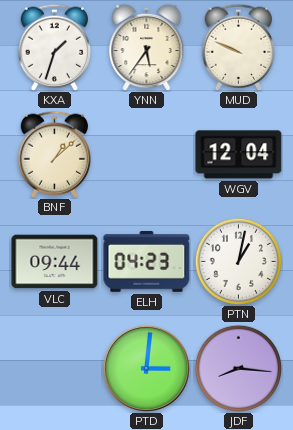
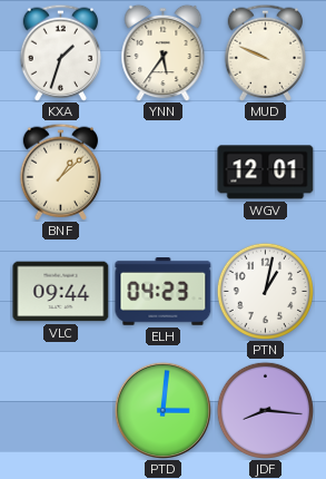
WGV: 12:04 -> 12:01
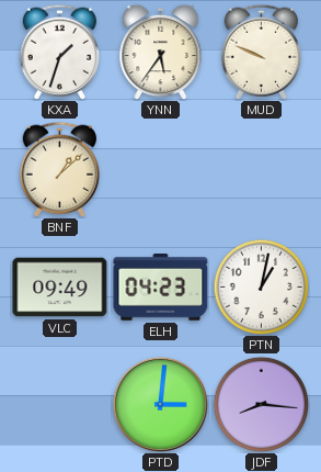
WGV: 12:01 -> none
VLC: 09:44 -> 09:49
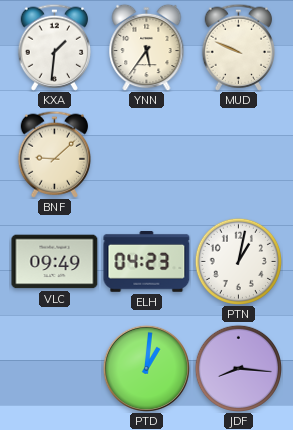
KXA: 1:33 -> 1:31
BNF: 1:08 -> 9:08
PTD: 3:01 -> 1:01
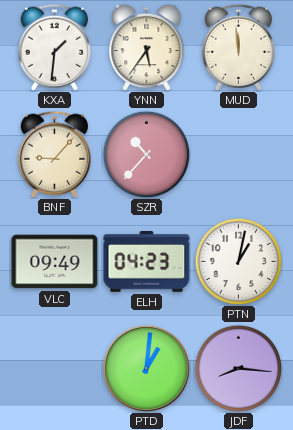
MUD: 9:49 -> 11:59
BNF: 9:08 -> 9:07
SZR: none -> 10:37
